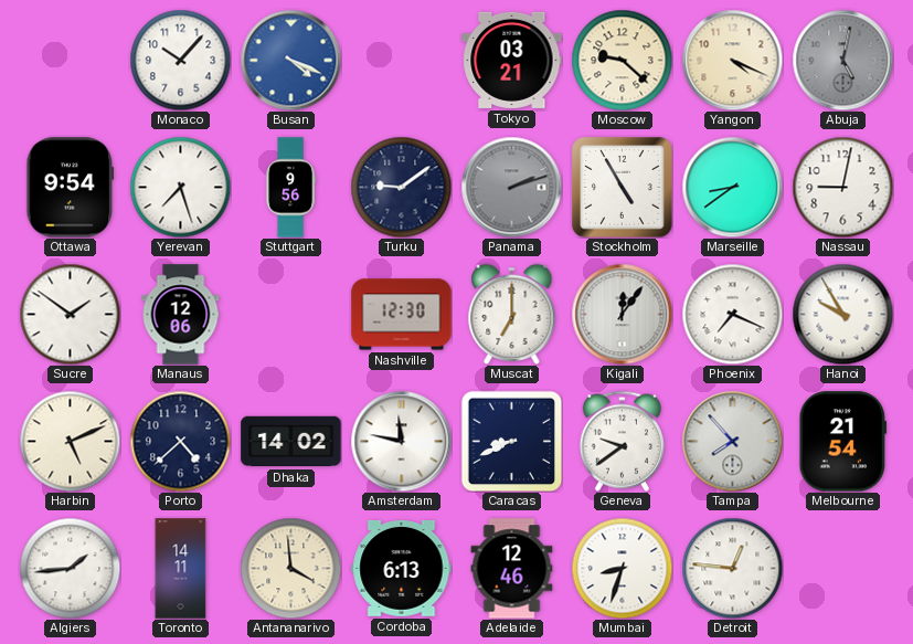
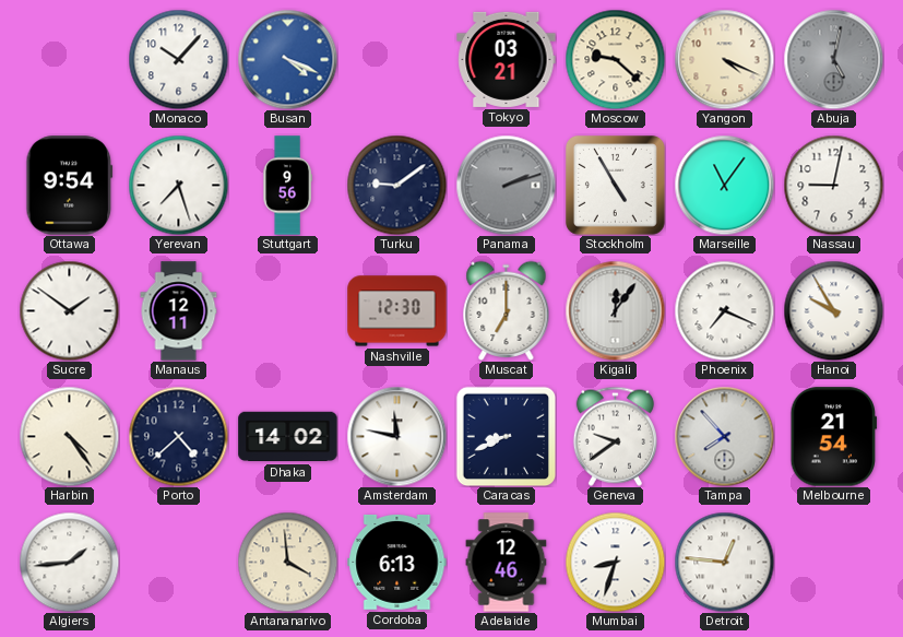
Marseille: 8:39 -> 11:06
Manaus: 12:06 -> 12:11
Harbin: 5:11 -> 4:24
Toronto: 14:11 -> none
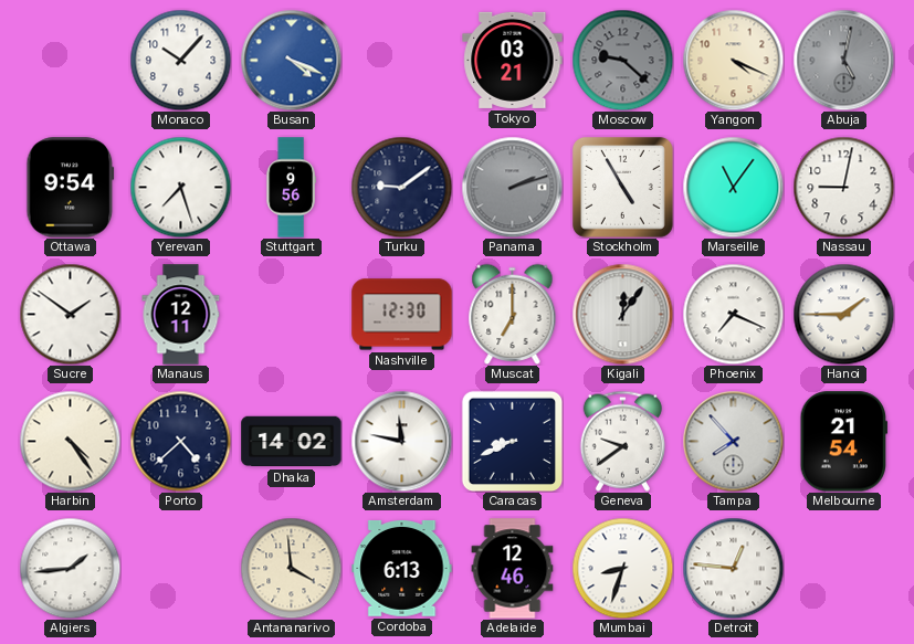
Moscow dial: cream -> grey
Hanoi: 9:55 -> 1:45
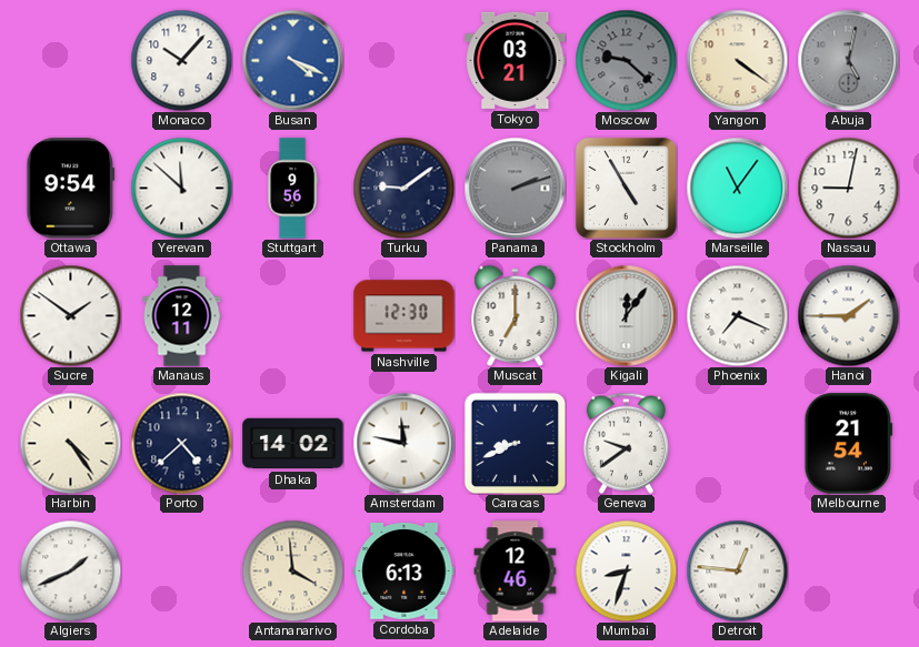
Yangon: 4:19 -> 4:21
Yerevan: 7:27 -> 11:52
Tampa: 7:53 -> none
Algiers: 1:44 -> 1:41
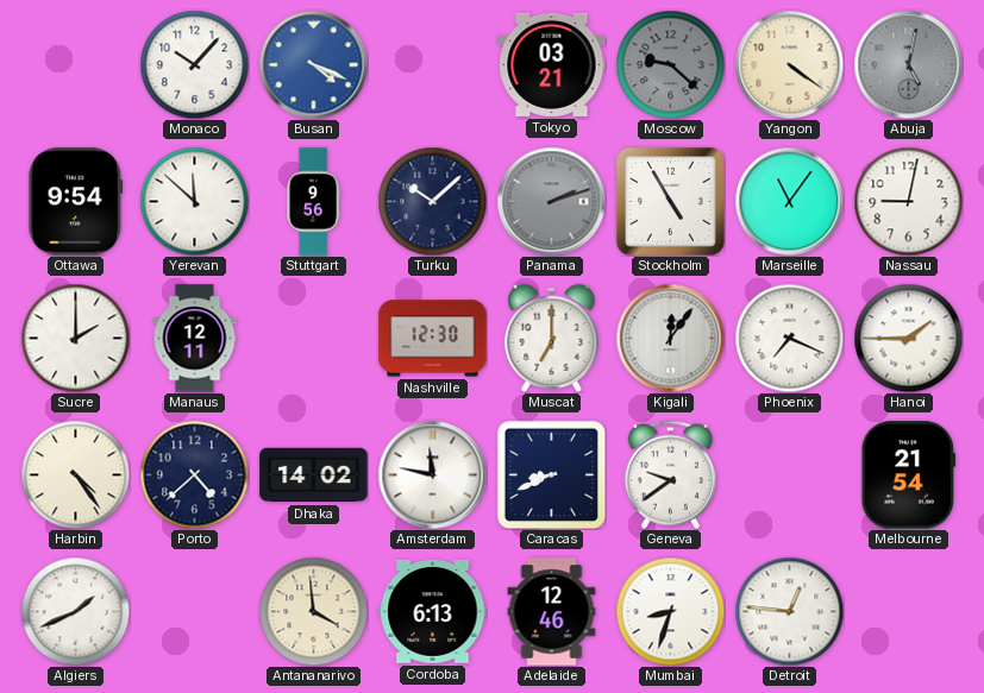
Turku: 9:09 -> 10:08
Sucre: 1:51 -> 2:00
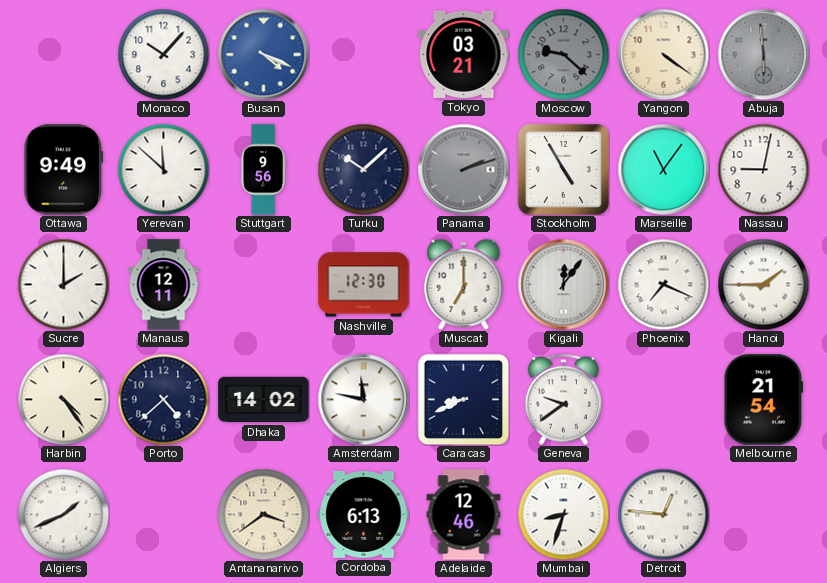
Abuja: 5:02 -> 5:59
Ottawa: 9:54 -> 9:49
Antananarivo: 3:59 -> 3:39
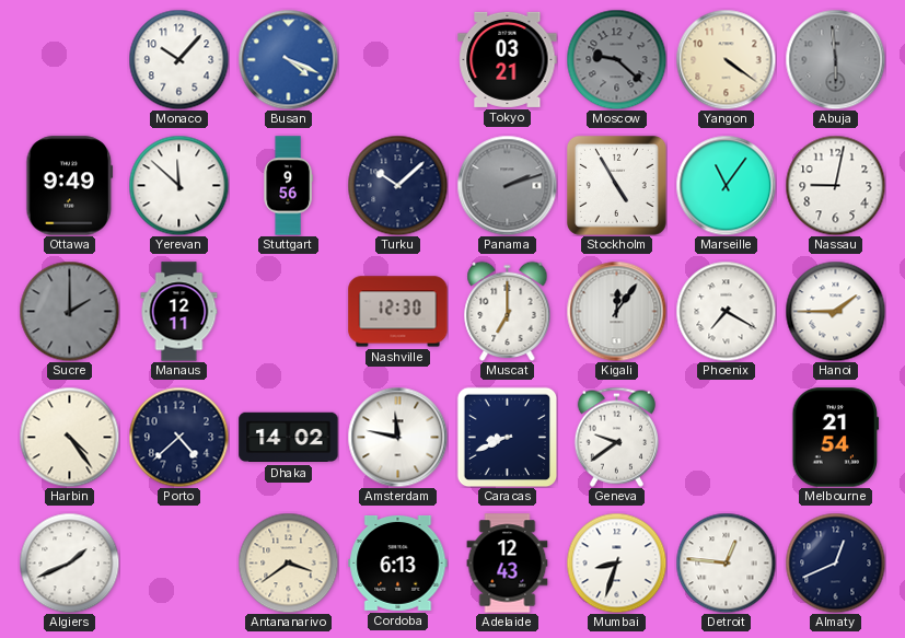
Sucre dial: white -> grey
Phoenix: 7:19 -> 7:20
Adelaide: 12:46 -> 12:43
Almaty: none -> 12:41
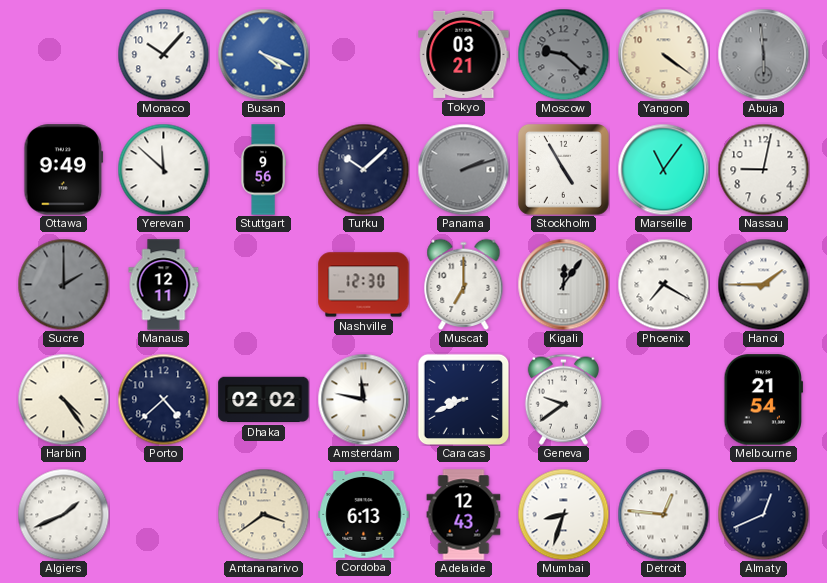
Dhaka: 14:02 -> 02:02
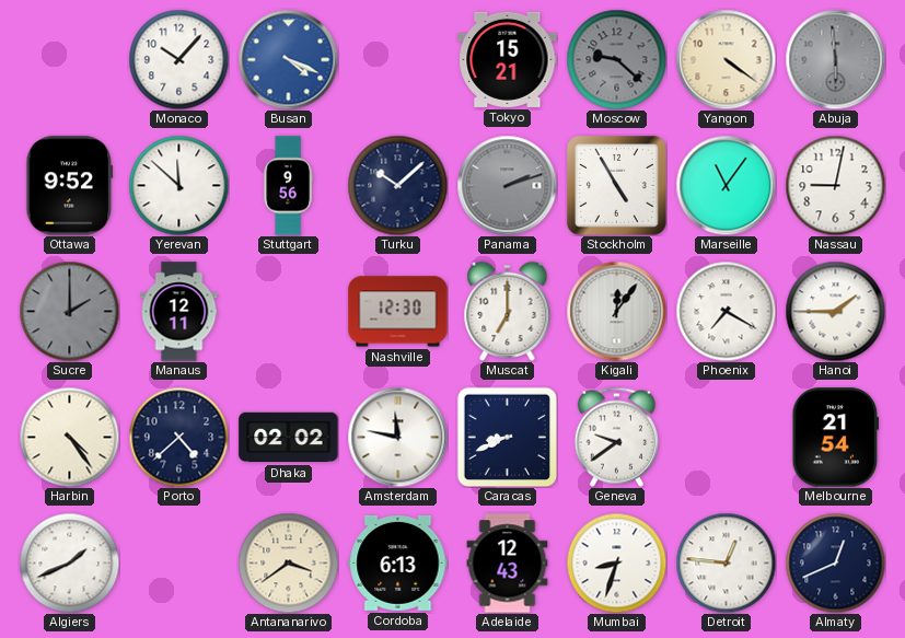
Tokyo: 03:21 -> 15:21
Ottawa: 9:49 -> 9:52
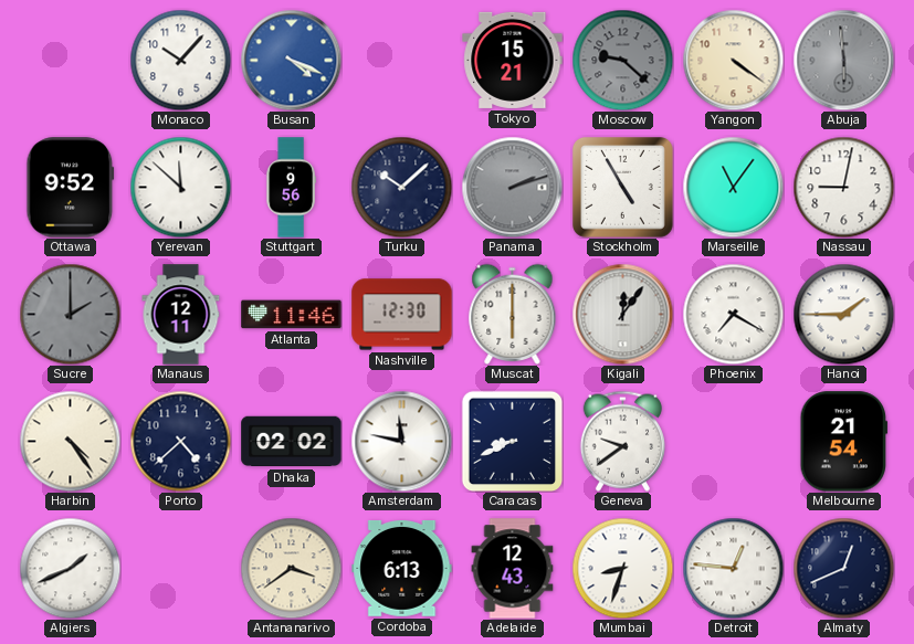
Atlanta: none -> 11:46
Muscat: 7:00 -> 6:00
